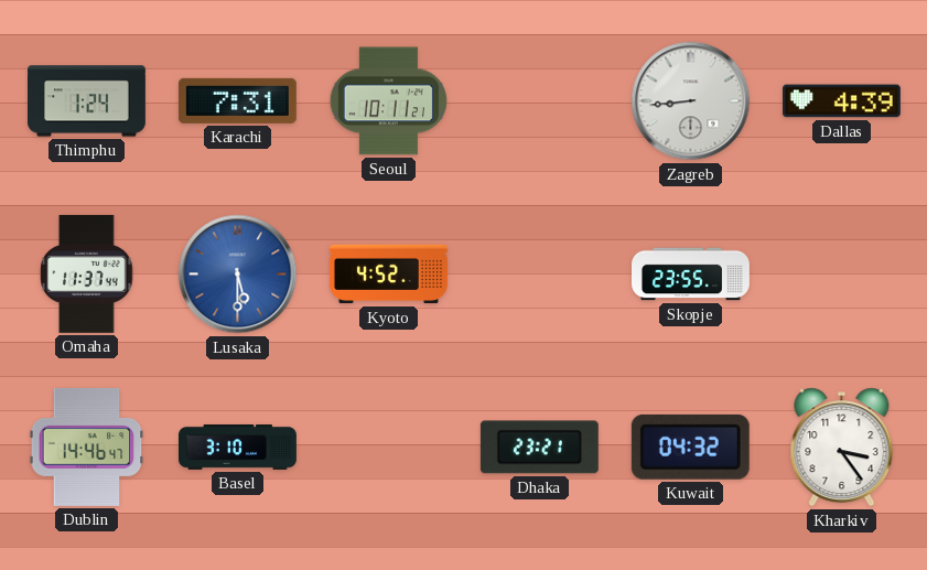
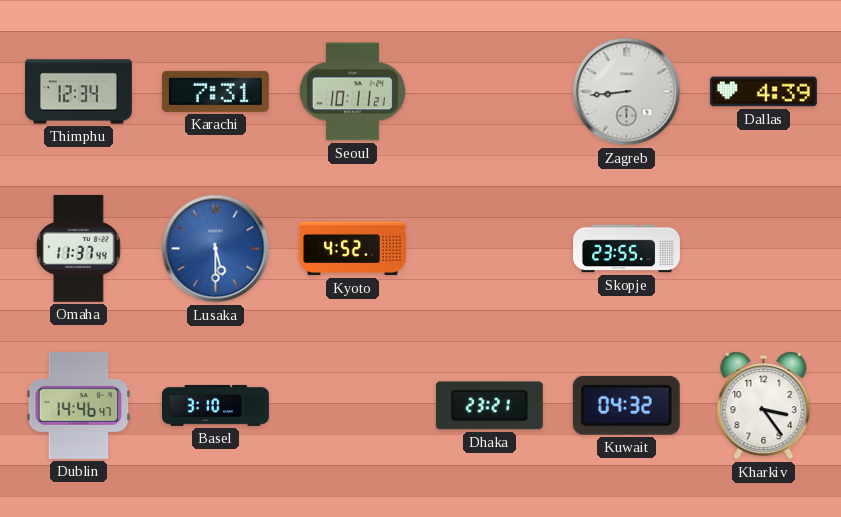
Thimphu: 1:24 -> 12:34
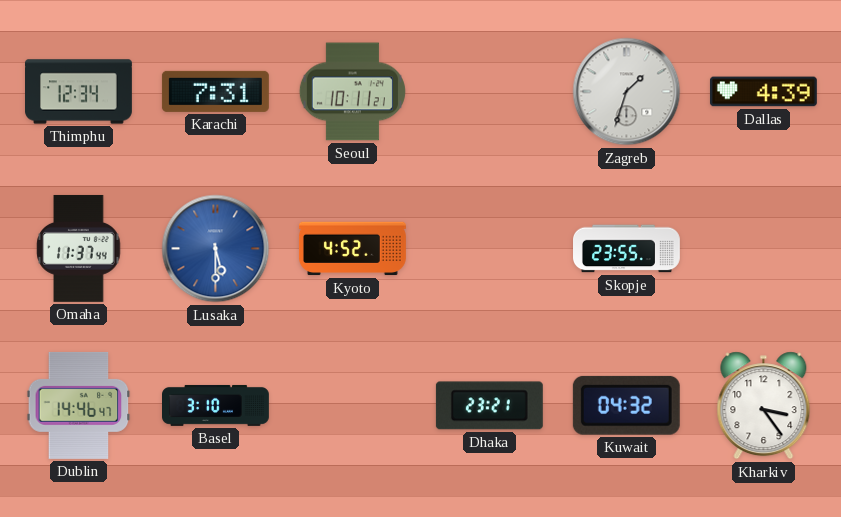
Zagreb: 8:44 -> 1:33
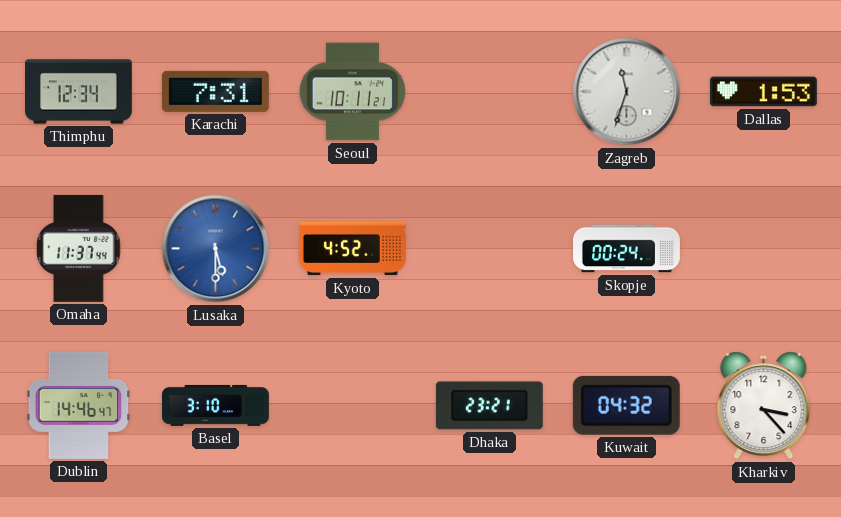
Zagreb: 1:33 -> 11:33
Dallas: 4:39 -> 1:53
Skopje: 23:55 -> 00:24
Kharkiv: 3:24 -> 3:23
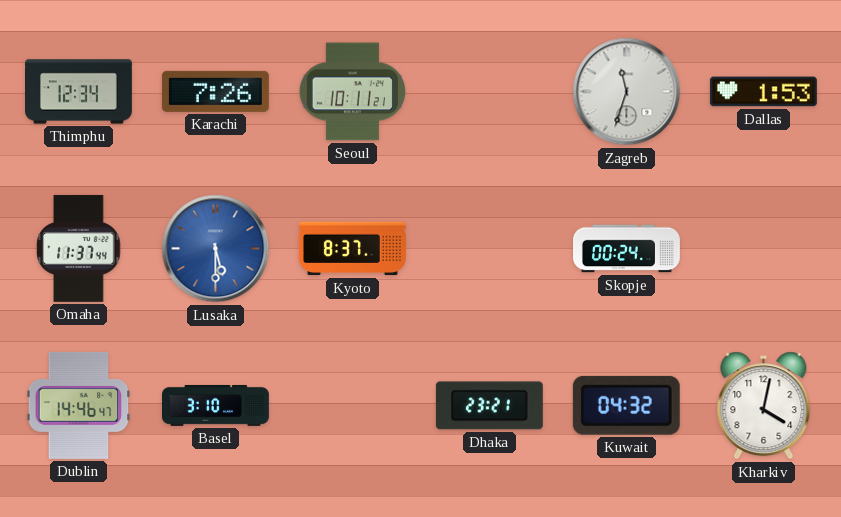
Karachi: 7:31 -> 7:26
Kyoto: 4:52 -> 8:37
Kharkiv: 3:23 -> 4:02
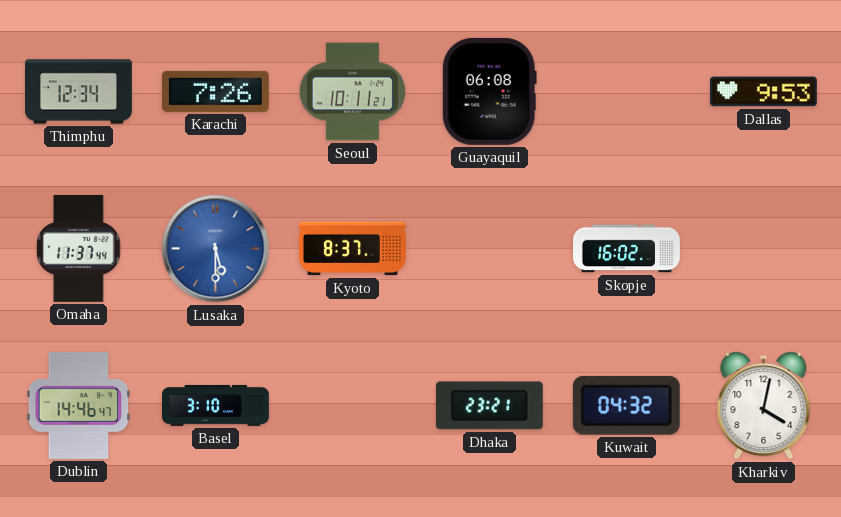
Guayaquil: none -> 06:08
Zagreb: 11:33 -> none
Dallas: 1:53 -> 9:53
Skopje: 00:24 -> 16:02
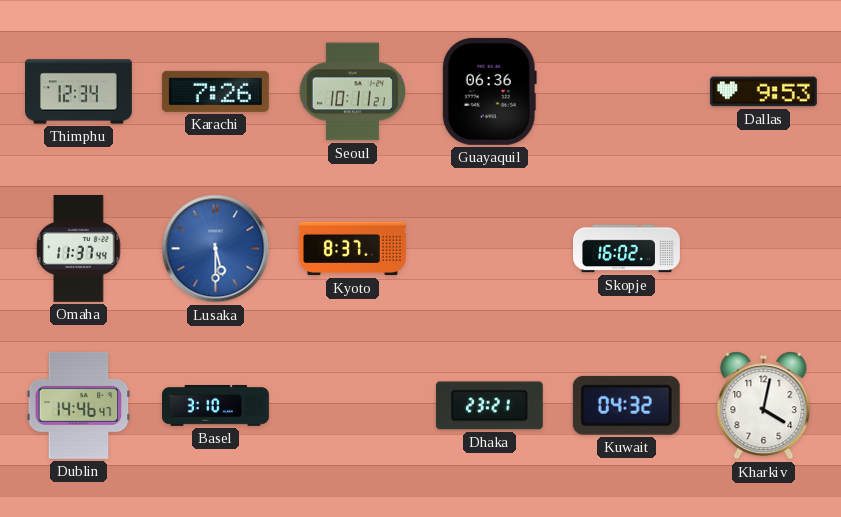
Guayaquil: 06:08 -> 06:36
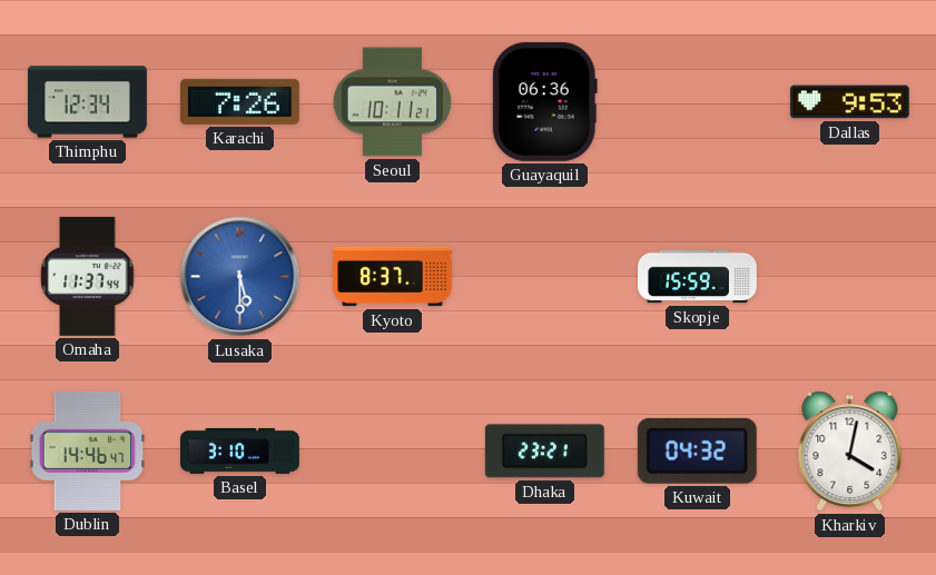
Skopje: 16:02 -> 15:59
